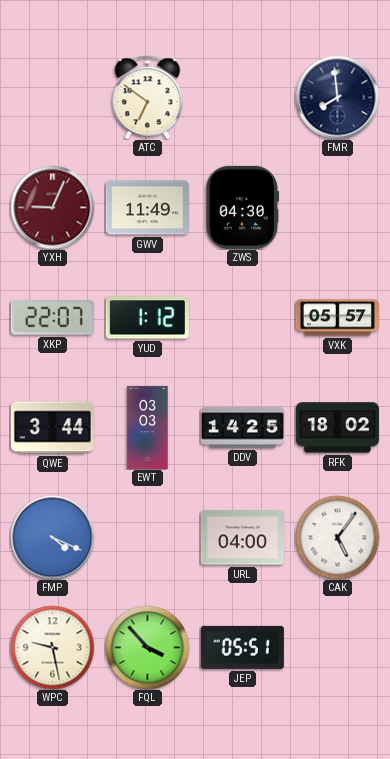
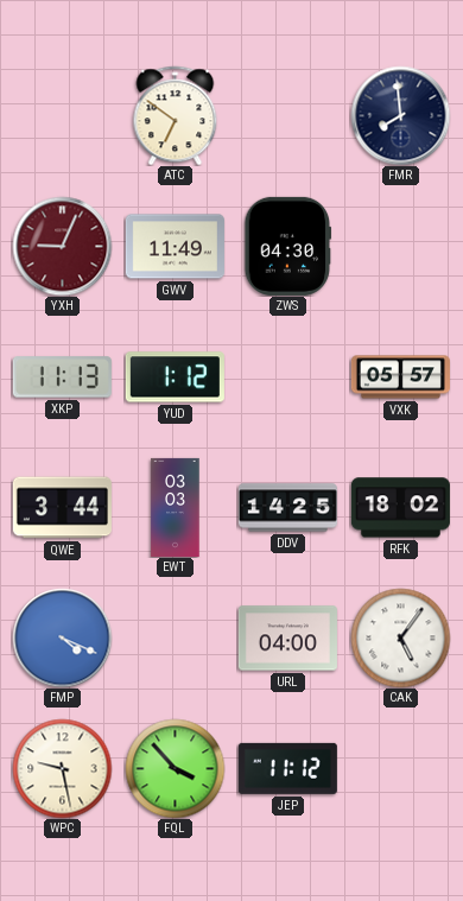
XKP: 22:07 -> 11:13
JEP: 05:51 -> 11:12
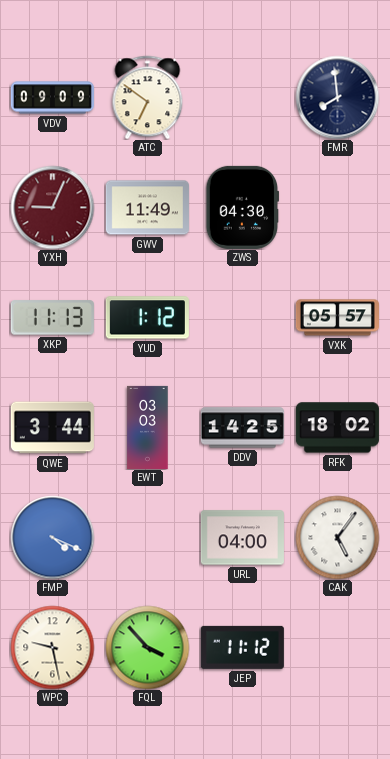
VDV: none -> 09:09
